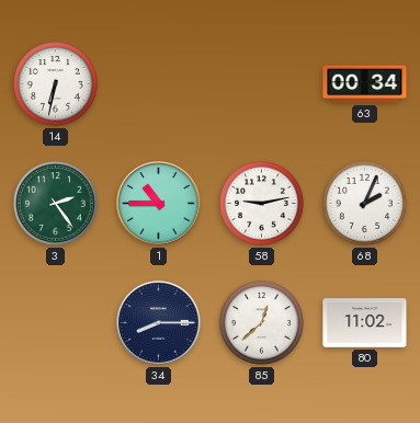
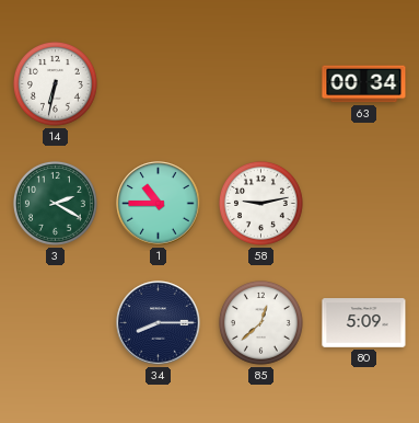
3: 2:24 -> 2:20
68: 2:04 -> none
80: 11:02 -> 5:09
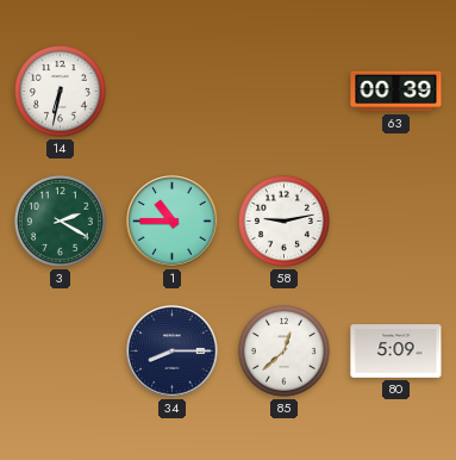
63: 00:34 -> 00:39
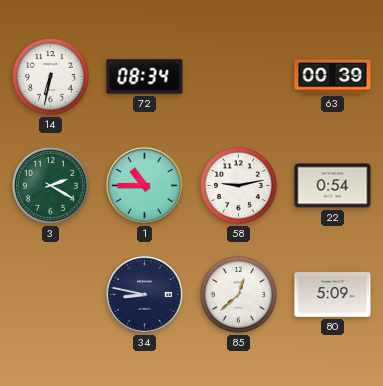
72: none -> 08:34
22: none -> 0:54
34: 8:15 -> 8:47
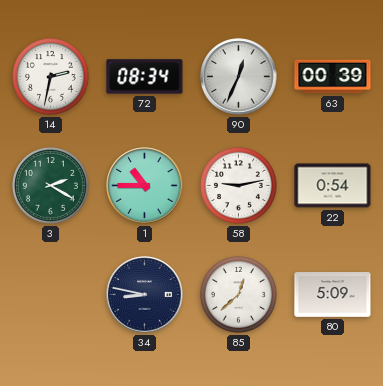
14: 6:32 -> 2:32
90: none -> 12:34
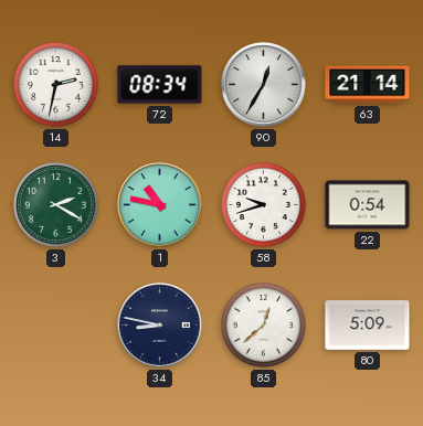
90: 12:34 -> 12:35
63: 00:39 -> 21:14
1: 10:45 -> 10:47
58: 9:13 -> 9:42
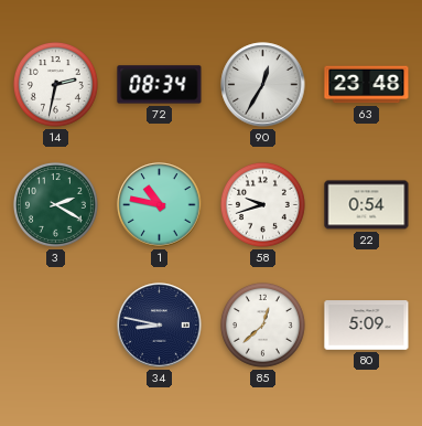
63: 21:14 -> 23:48
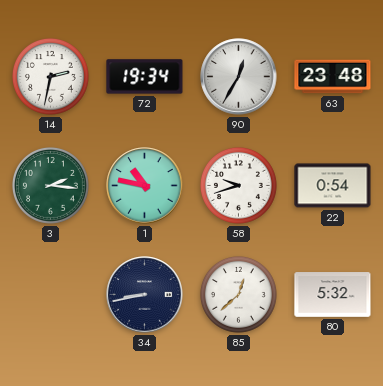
72: 08:34 -> 19:34
3: 2:20 -> 2:16
34: 8:47 -> 8:43
80: 5:09 -> 5:32
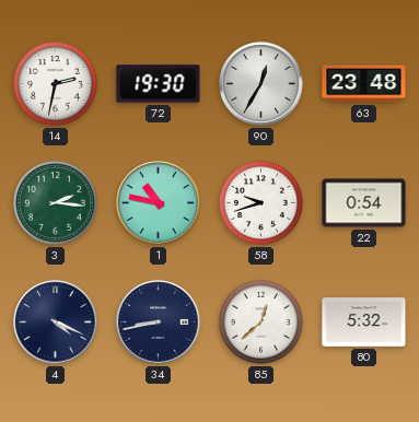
72: 19:34 -> 19:30
4: none -> 4:19
